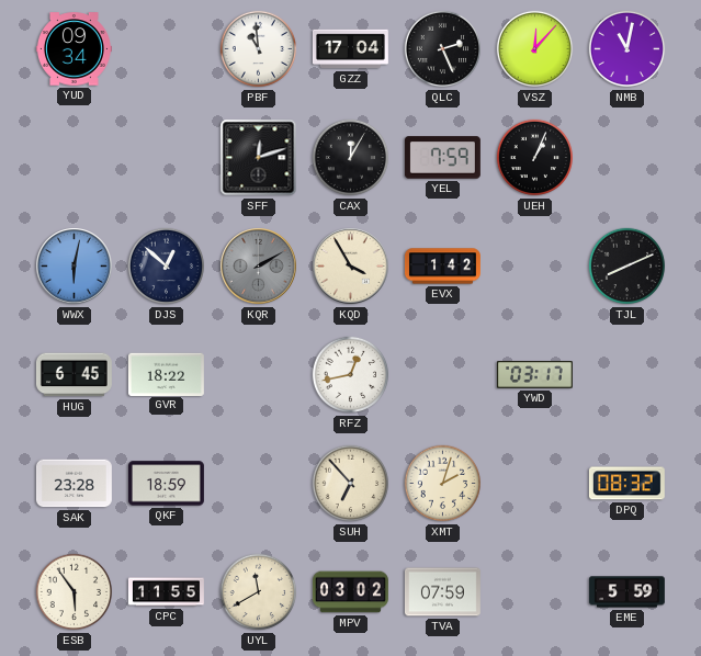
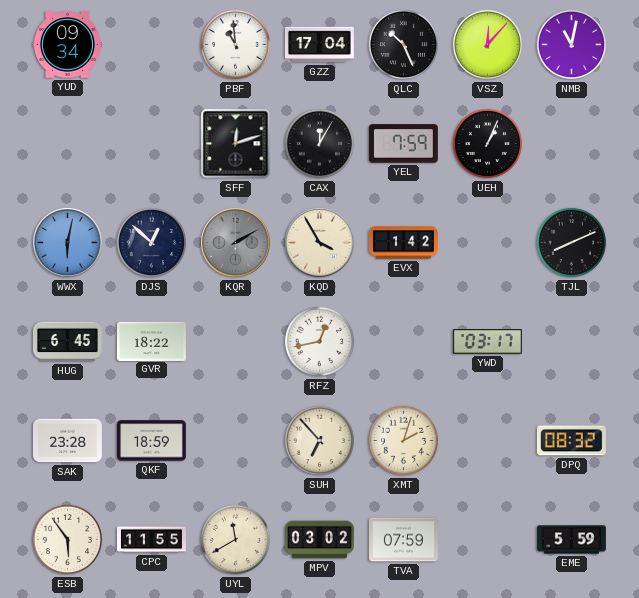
QLC: 2:26 -> 10:26
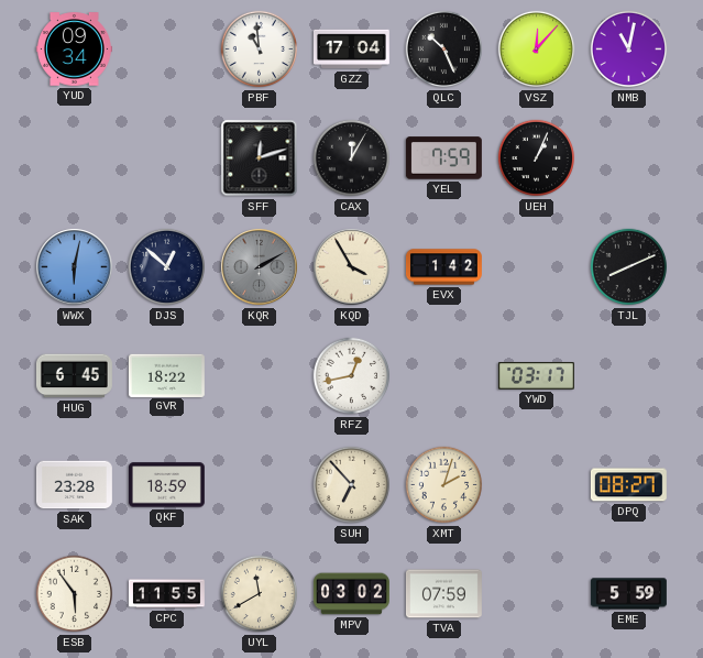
DPQ: 08:32 -> 08:27
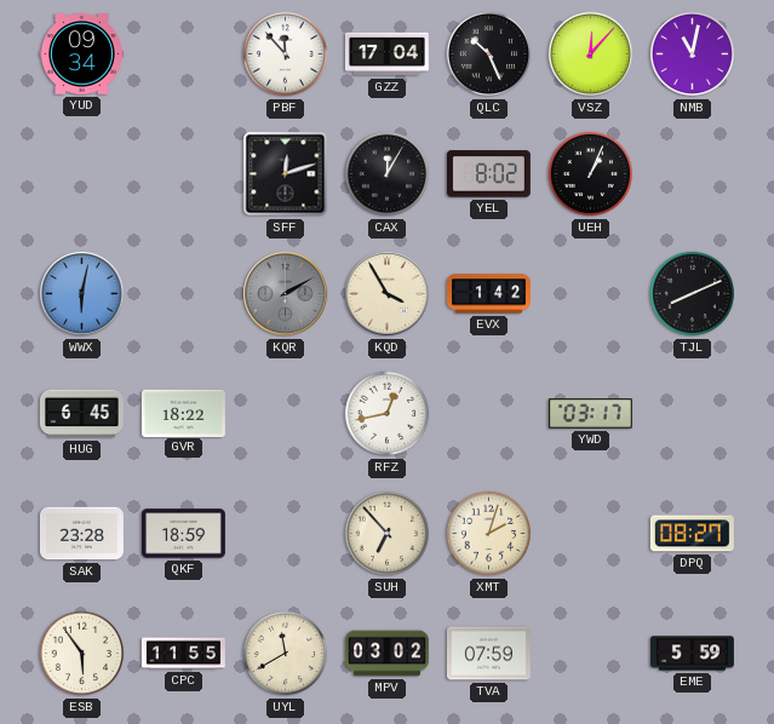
PBF: 10:59 -> 11:53
YEL: 7:59 -> 8:02
DJS: 12:52 -> none
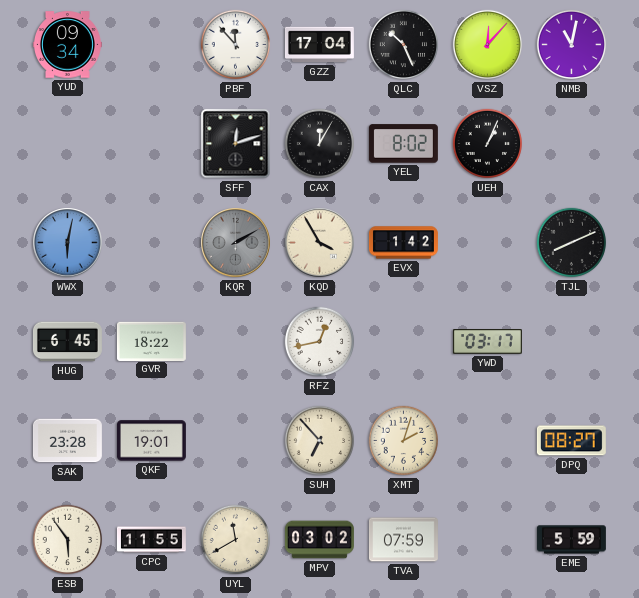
QKF: 18:59 -> 19:01
